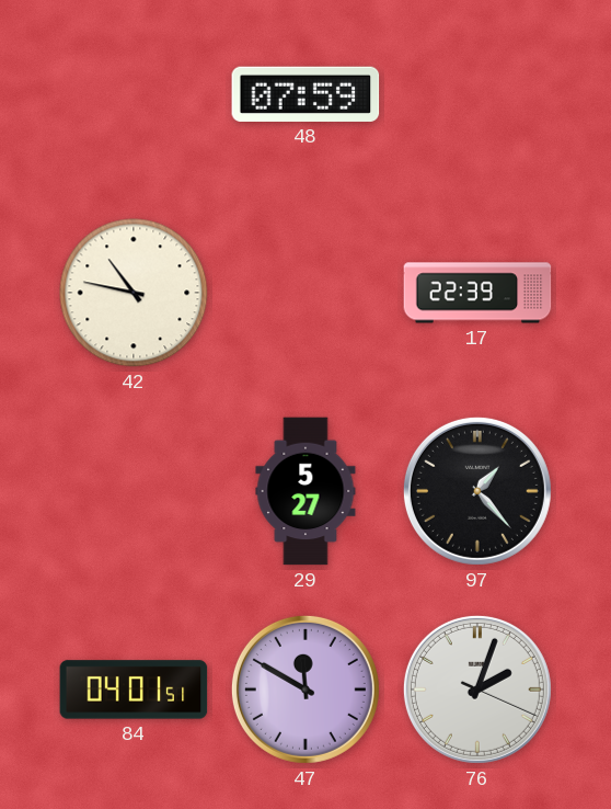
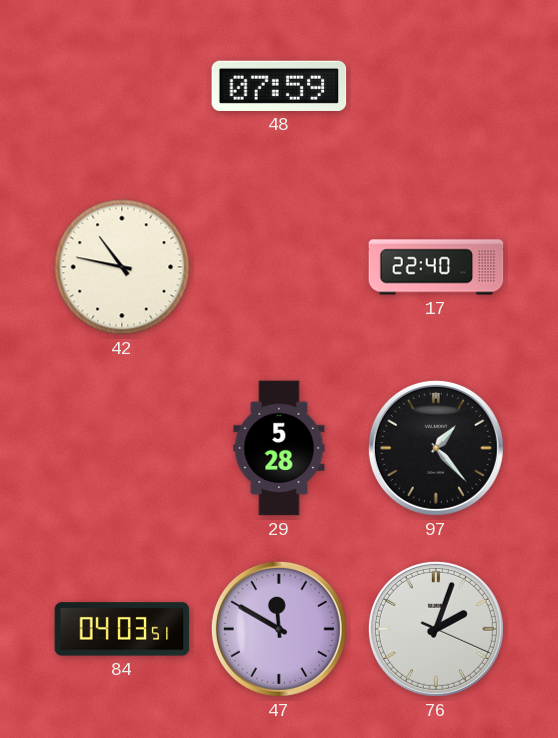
17: 22:39 -> 22:40
29: 5:27 -> 5:28
84: 04:01 -> 04:03
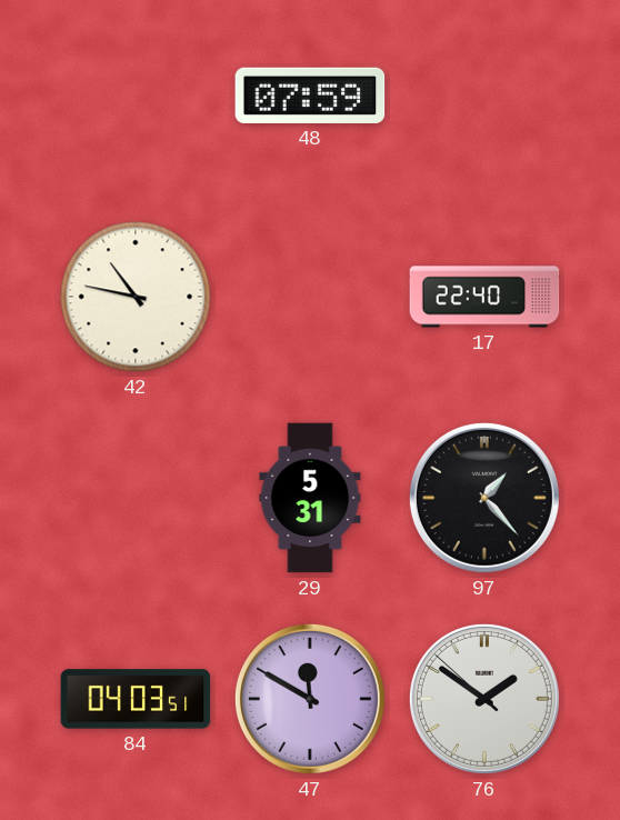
29: 5:28 -> 5:31
76: 2:03 -> 1:50
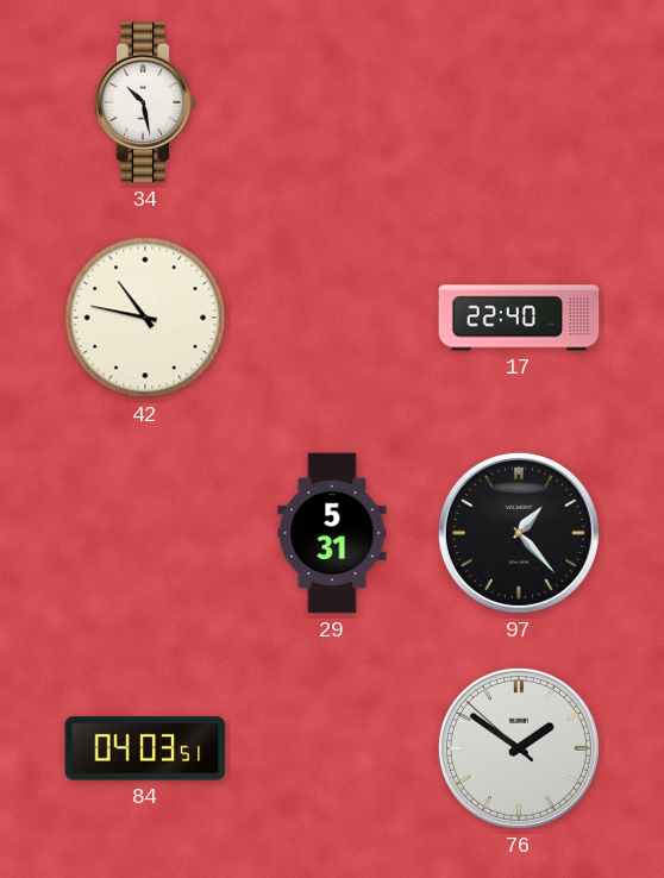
34: none -> 10:28
48: 07:59 -> none
47: 11:50 -> none
